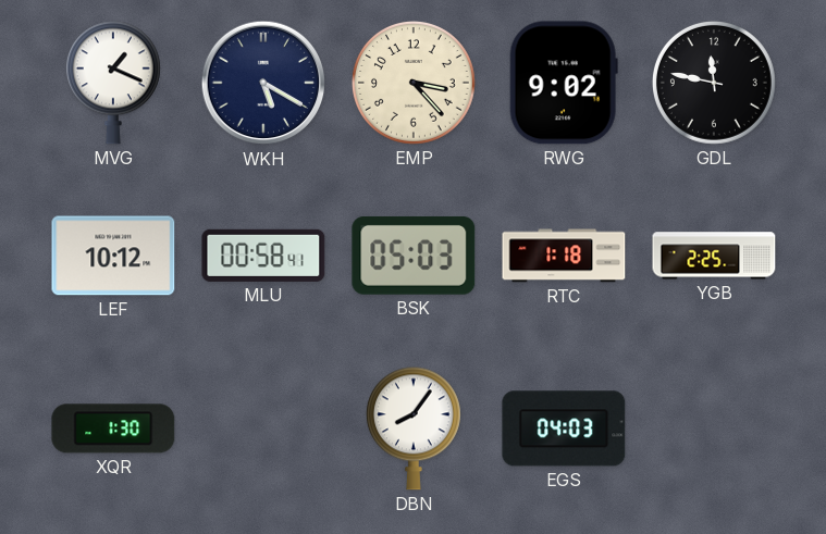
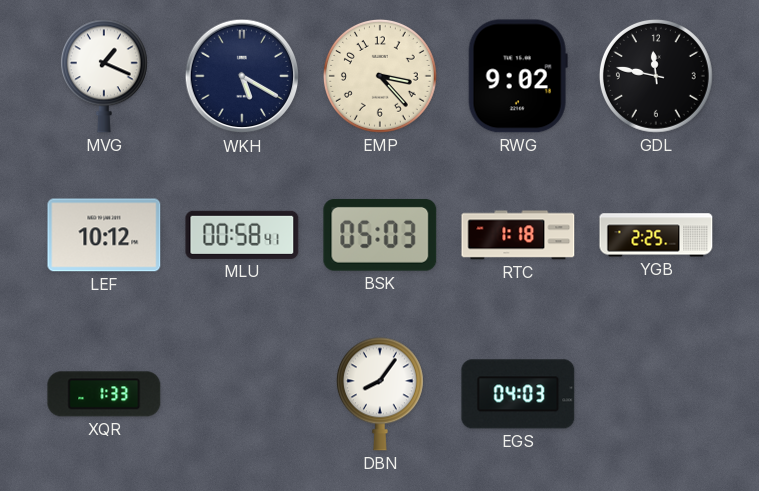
XQR: 1:30 -> 1:33
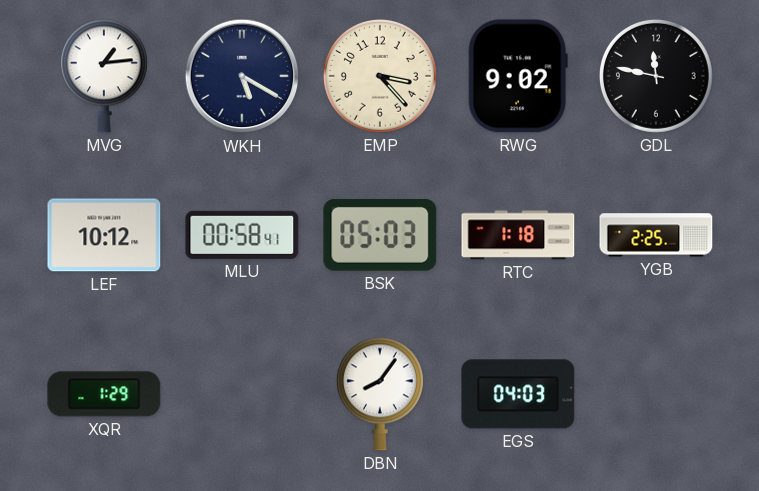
MVG: 1:19 -> 1:14
XQR: 1:33 -> 1:29
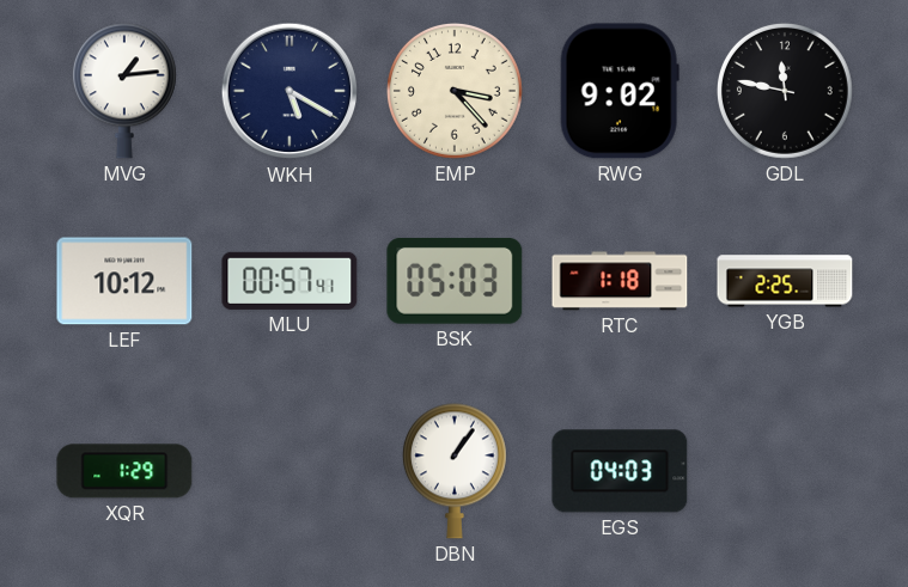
MLU: 00:58 -> 00:57
DBN: 8:06 -> 1:06
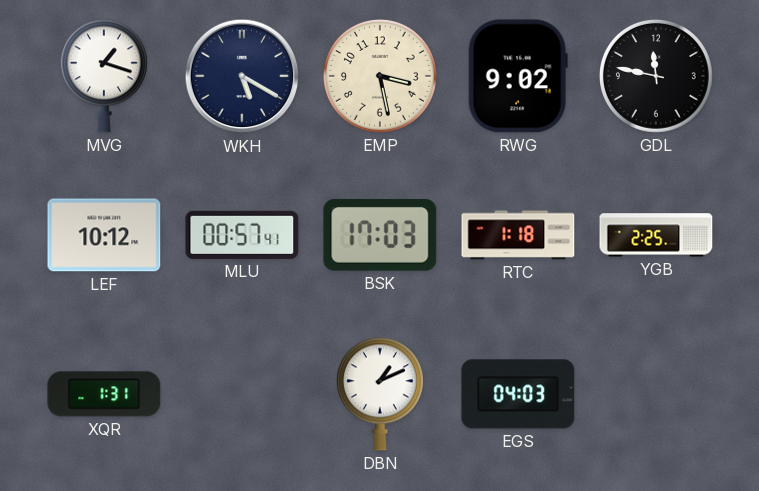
MVG: 1:14 -> 1:18
EMP: 3:23 -> 3:28
BSK: 05:03 -> 17:03
XQR: 1:29 -> 1:31
DBN: 1:06 -> 1:11
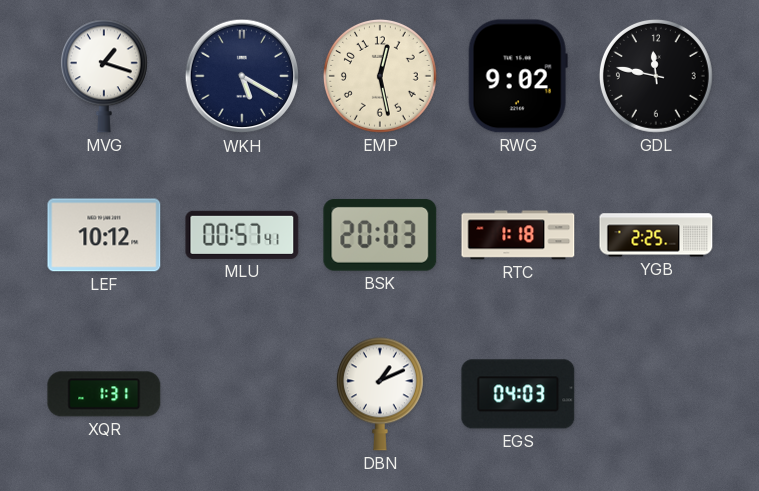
EMP: 3:28 -> 12:28
BSK: 17:03 -> 20:03
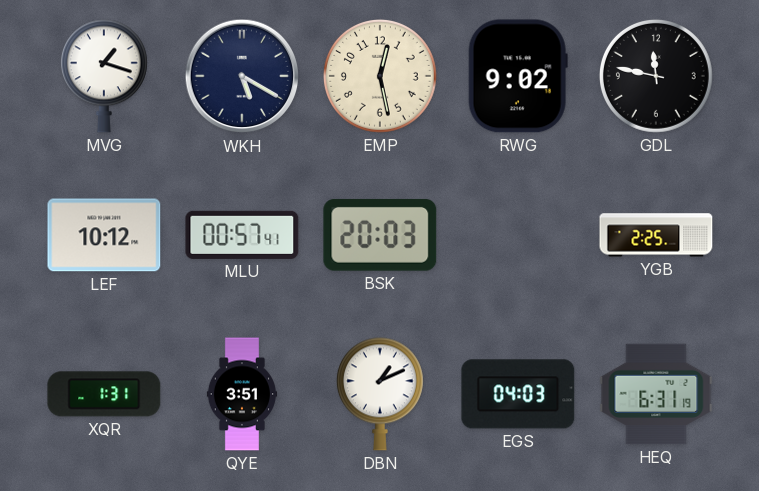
RTC: 1:18 -> none
QYE: none -> 3:51
HEQ: none -> 6:31
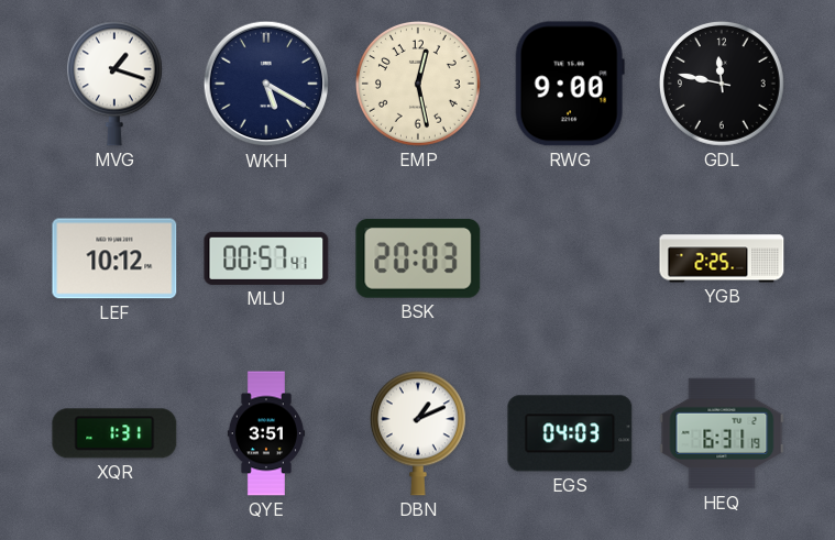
RWG: 9:02 -> 9:00
